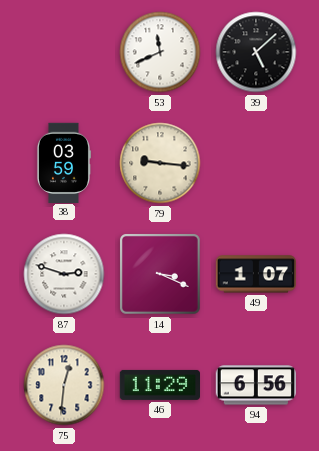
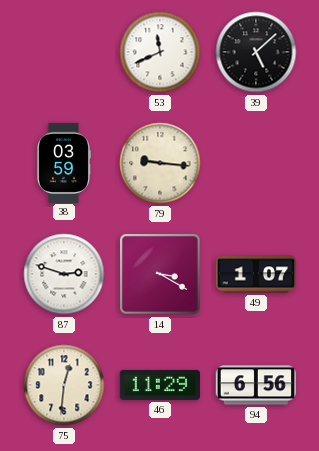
14: 3:19 -> 3:20
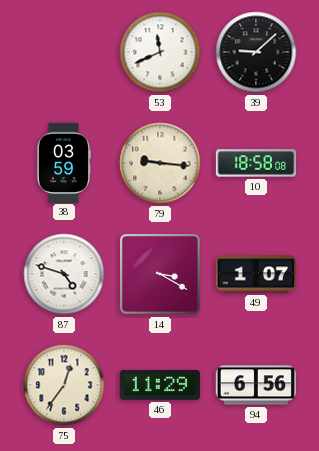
39: 5:08 -> 9:08
10: none -> 18:58
87: 2:48 -> 4:48
75: 12:31 -> 12:36
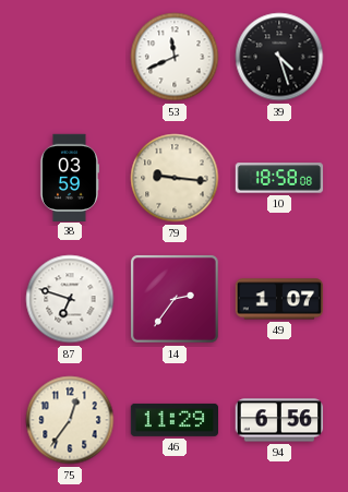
39: 9:08 -> 4:27
87: 4:48 -> 6:48
14: 3:20 -> 2:36
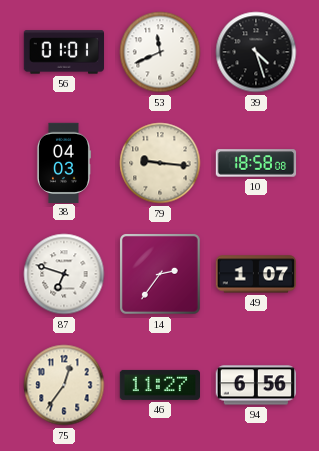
56: none -> 01:01
38: 03:59 -> 04:03
46: 11:29 -> 11:27
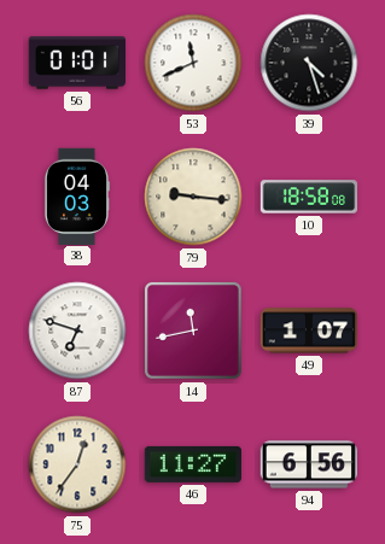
14: 2:36 -> 11:43
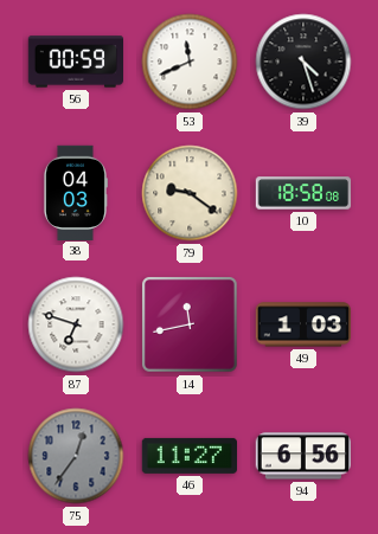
56: 01:01 -> 00:59
79: 9:16 -> 9:21
49: 1:07 -> 1:03
75 dial: cream -> grey
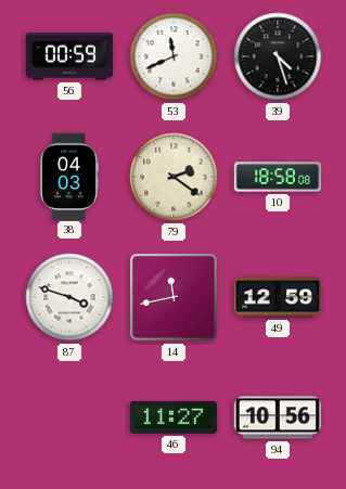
79: 9:21 -> 2:21
87: 6:48 -> 3:48
49: 1:03 -> 12:59
75: 12:36 -> none
94: 6:56 -> 10:56
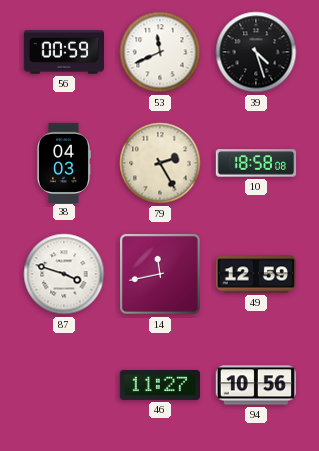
79: 2:21 -> 2:25
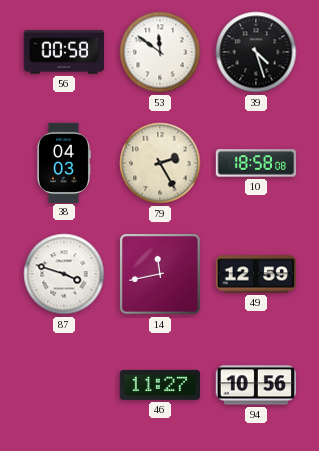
56: 00:59 -> 00:58
53: 11:41 -> 11:51
